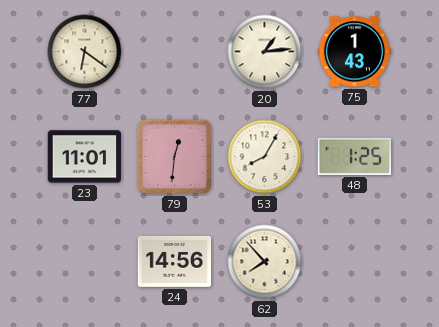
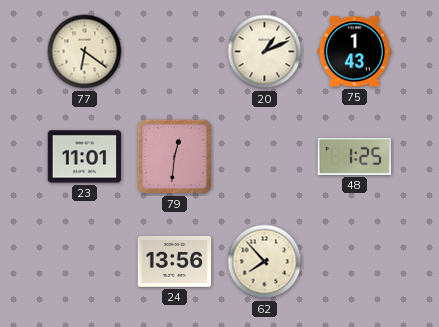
20: 1:14 -> 1:11
53: 8:05 -> none
24: 14:56 -> 13:56
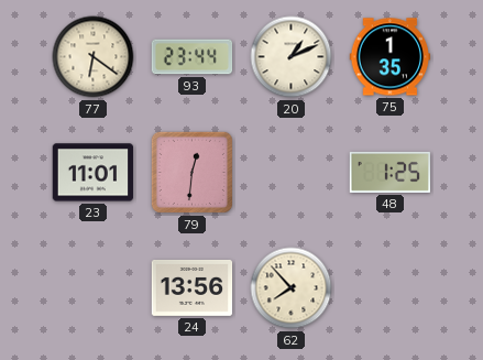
93: none -> 23:44
75: 1:43 -> 1:35
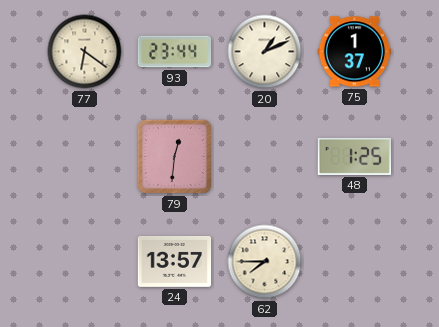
75: 1:35 -> 1:37
23: 11:01 -> none
24: 13:56 -> 13:57
62: 7:53 -> 7:45
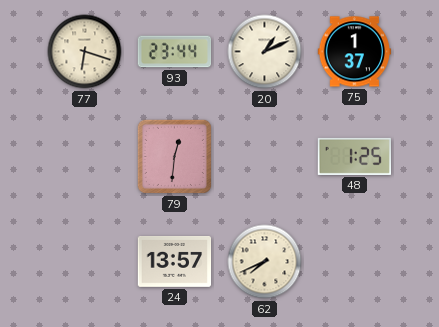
77: 6:21 -> 6:18
62: 7:45 -> 7:41
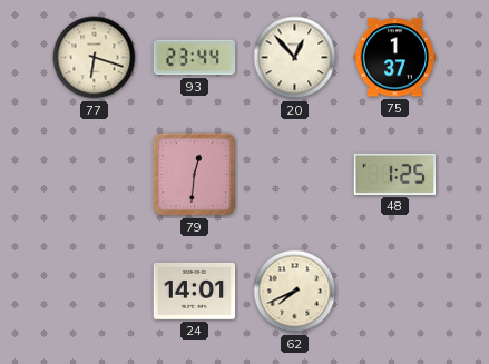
20: 1:11 -> 12:53
24: 13:57 -> 14:01
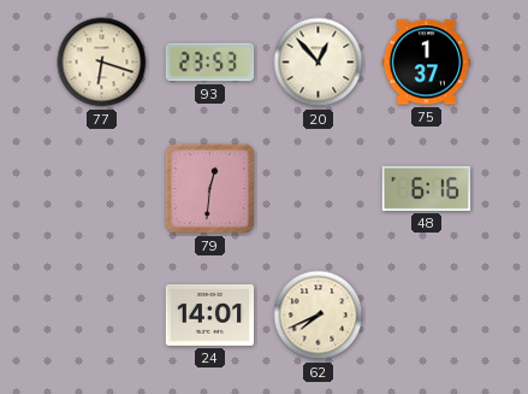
93: 23:44 -> 23:53
48: 1:25 -> 6:16
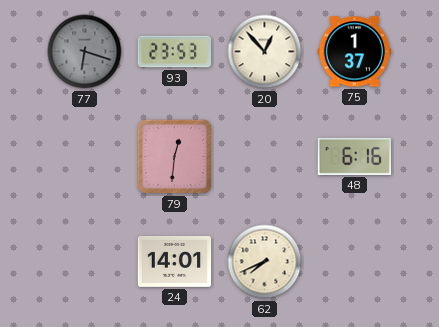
77 dial: cream -> grey
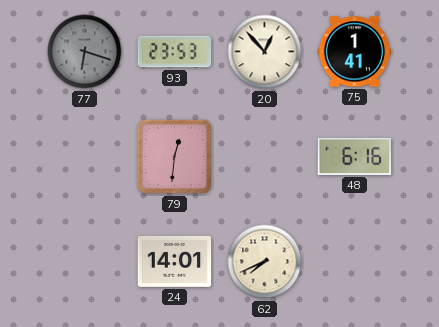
75: 1:37 -> 1:41
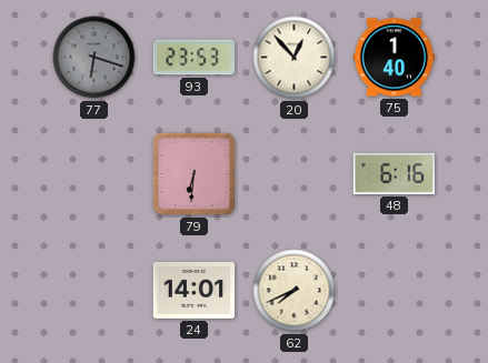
75: 1:41 -> 1:40
79: 12:31 -> 6:31
